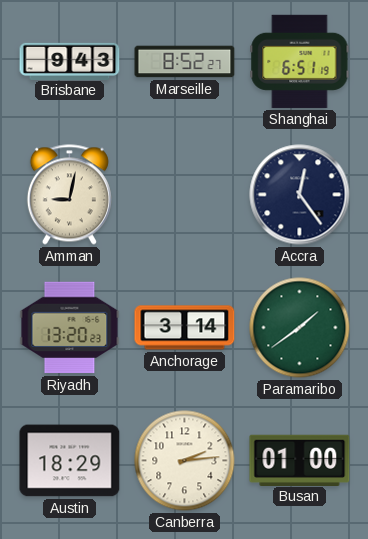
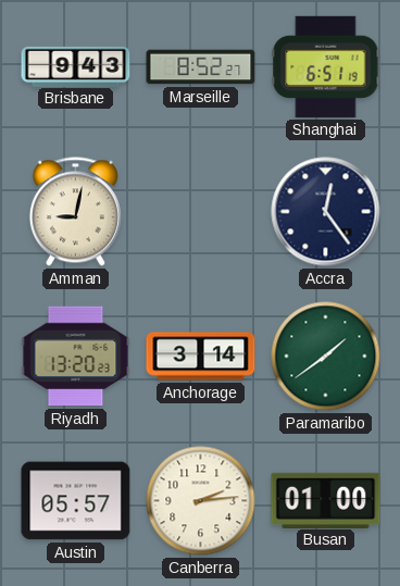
Austin: 18:29 -> 05:57
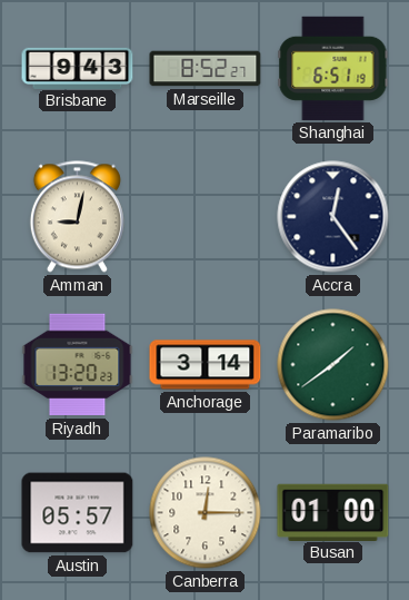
Canberra: 2:14 -> 12:15
